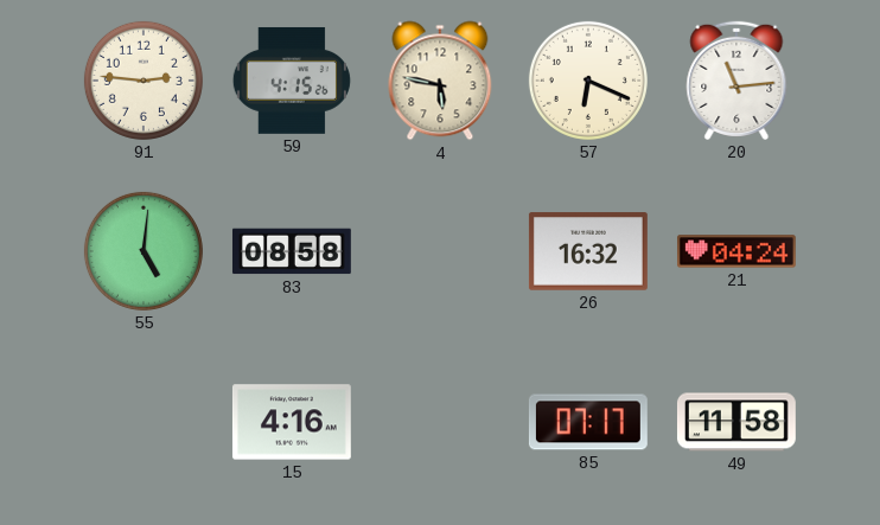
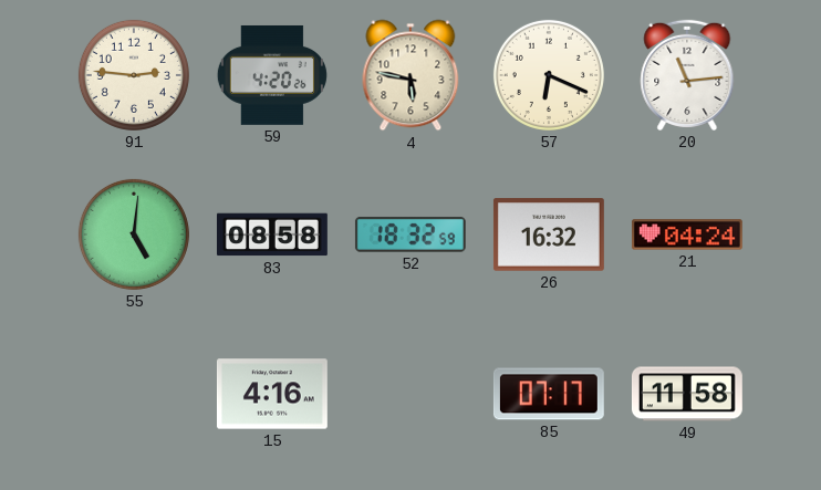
59: 4:15 -> 4:20
52: none -> 18:32
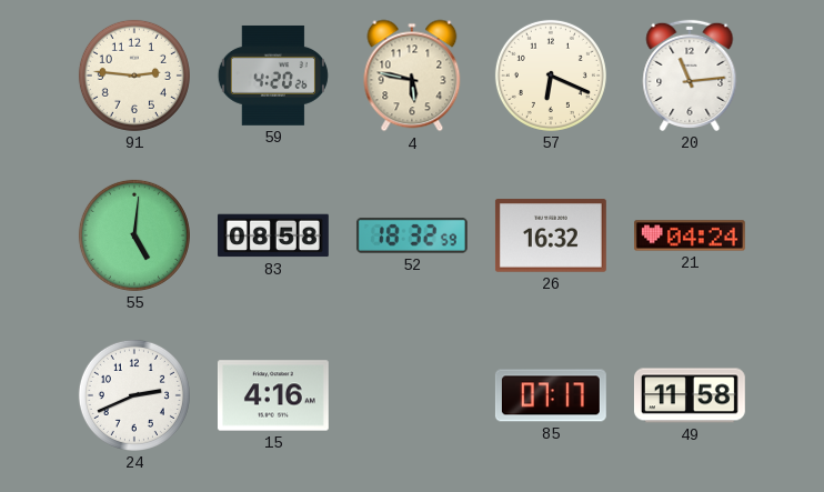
24: none -> 2:41
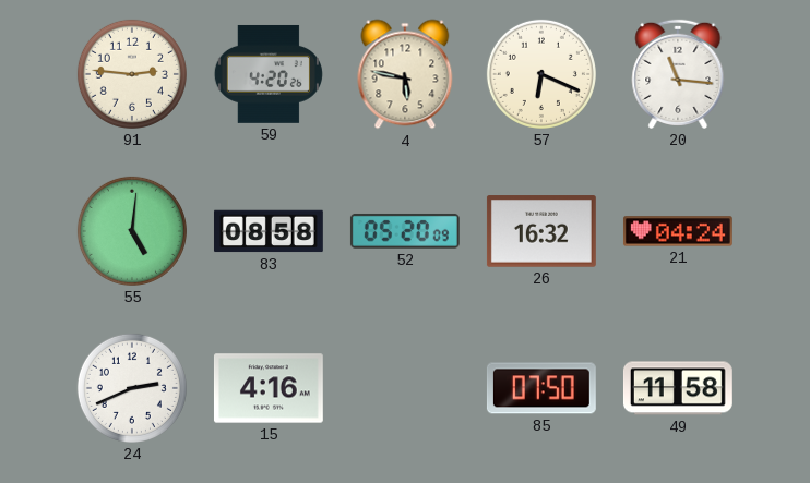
20: 11:14 -> 11:16
52: 18:32 -> 05:20
85: 07:17 -> 07:50
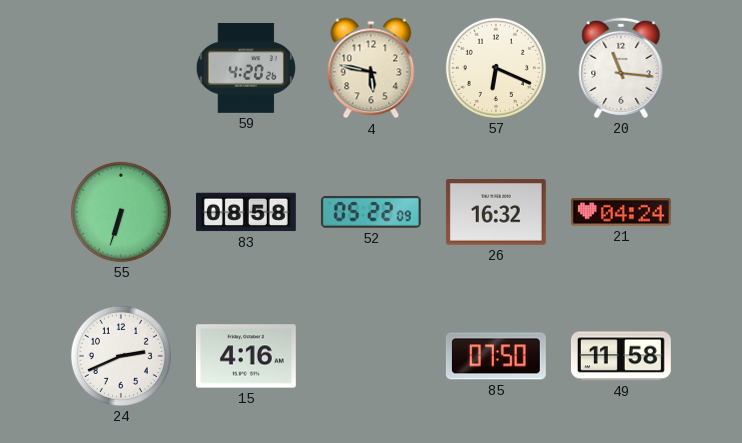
91: 2:46 -> none
55: 5:01 -> 6:33
52: 05:20 -> 05:22
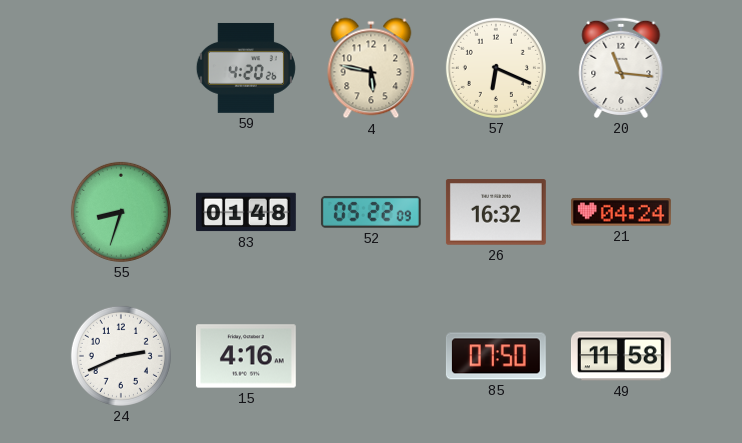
55: 6:33 -> 8:33
83: 08:58 -> 01:48
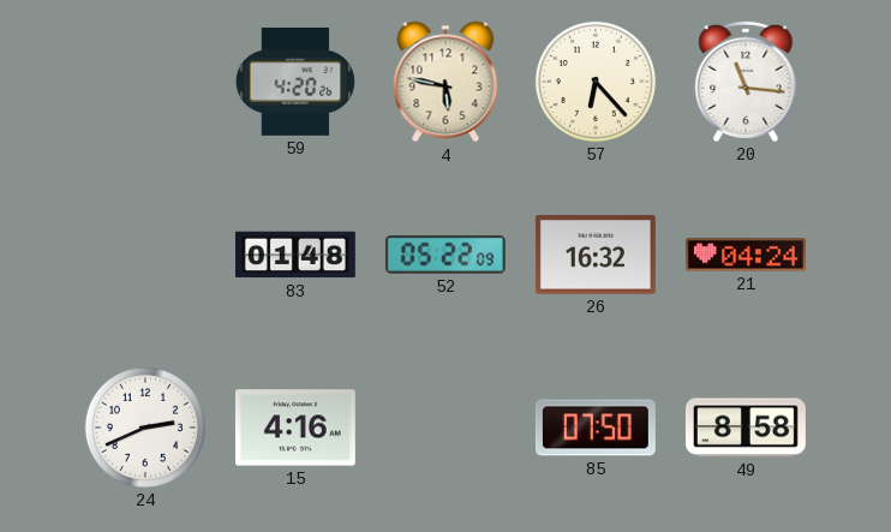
57: 6:19 -> 6:23
55: 8:33 -> none
49: 11:58 -> 8:58
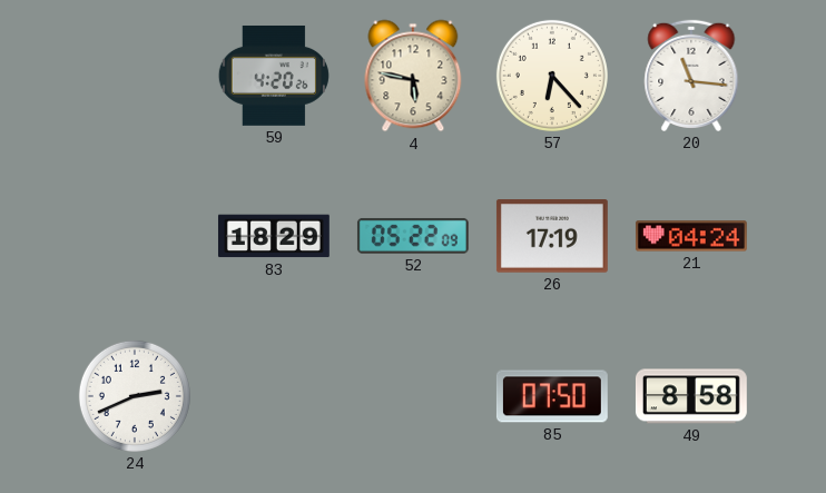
83: 01:48 -> 18:29
26: 16:32 -> 17:19
15: 4:16 -> none
